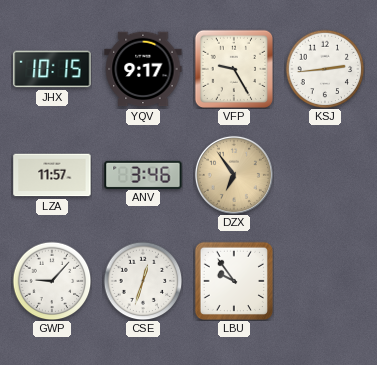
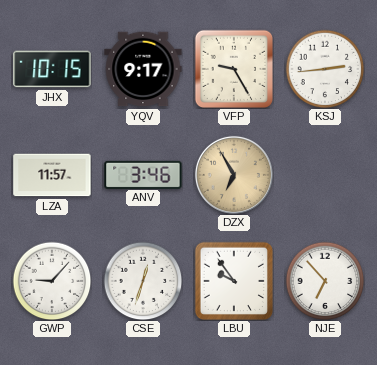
DZX: 6:54 -> 6:55
NJE: none -> 6:53
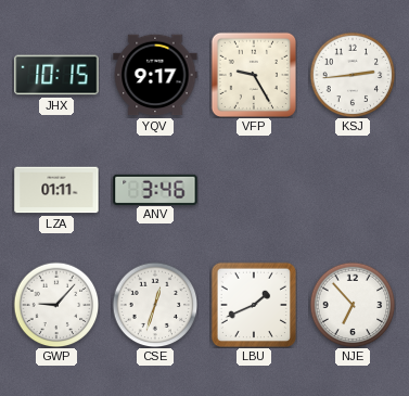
LZA: 11:57 -> 01:11
DZX: 6:55 -> none
LBU: 9:54 -> 1:41
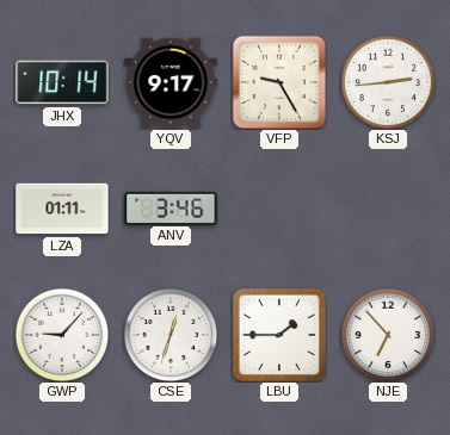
JHX: 10:15 -> 10:14
LBU: 1:41 -> 1:45
